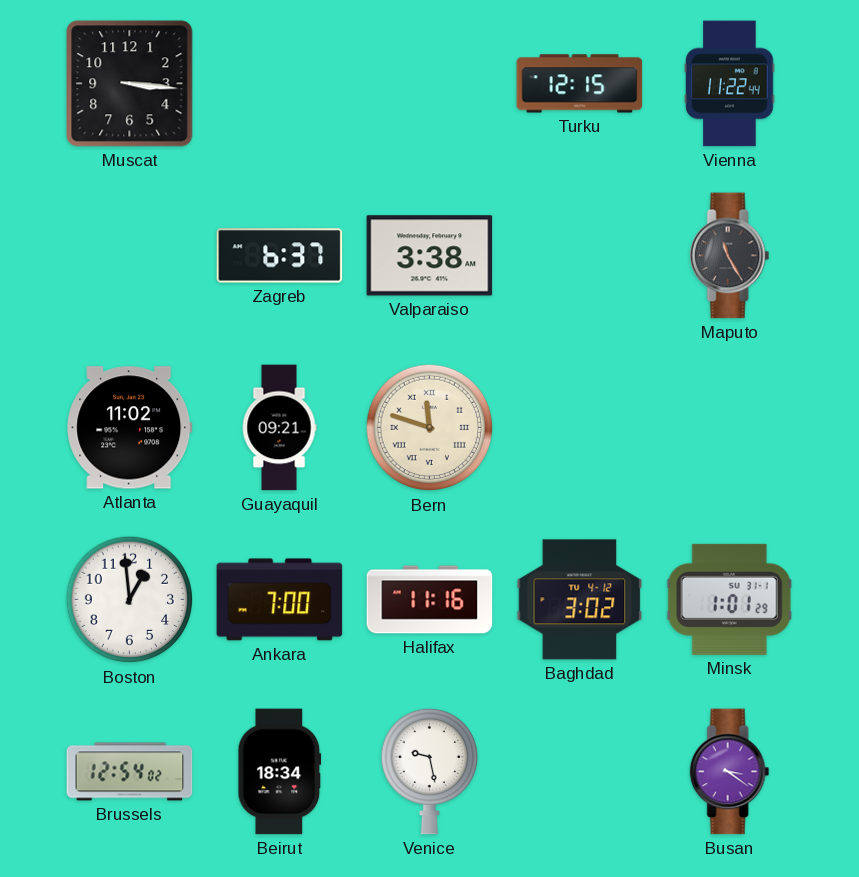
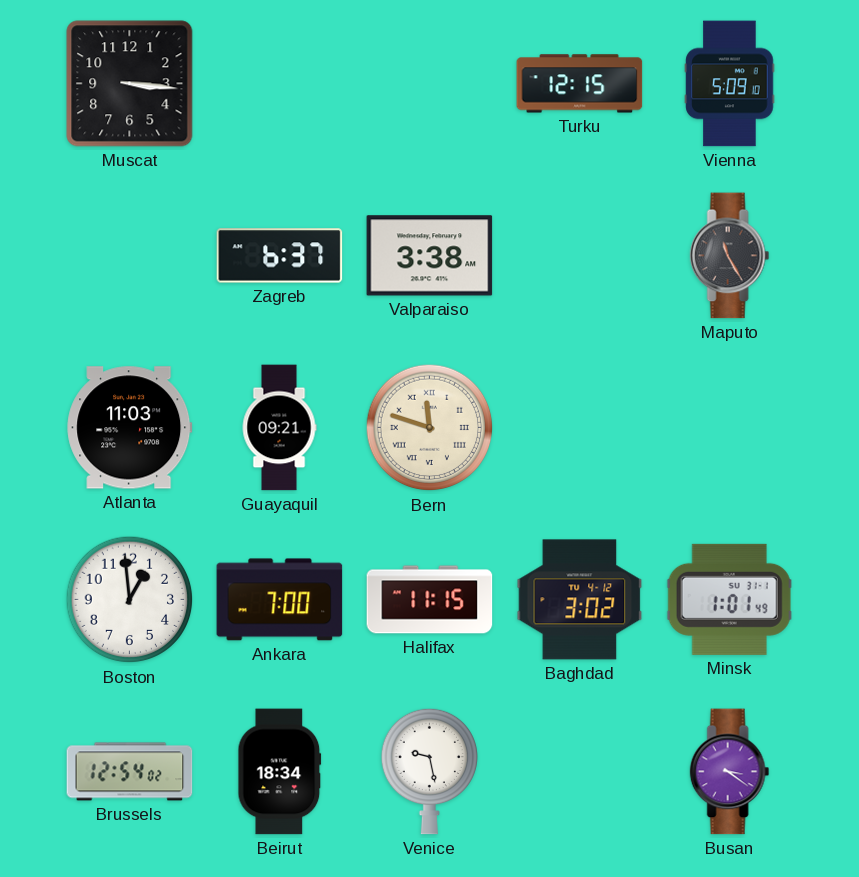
Vienna: 11:22 -> 5:09
Atlanta: 11:02 -> 11:03
Halifax: 11:16 -> 11:15
Minsk: 1:01:29 -> 1:01:49
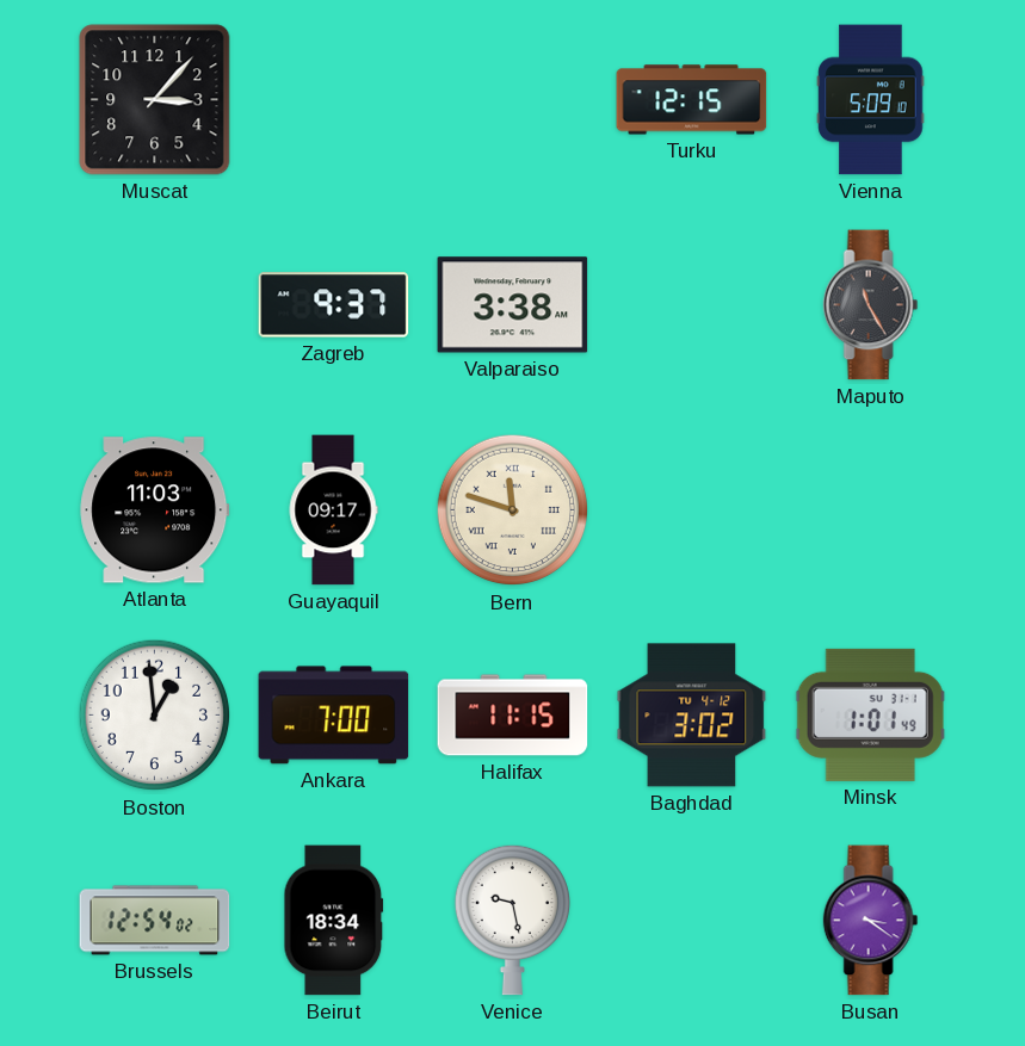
Muscat: 3:16 -> 3:07
Zagreb: 6:37 -> 9:37
Guayaquil: 09:21 -> 09:17
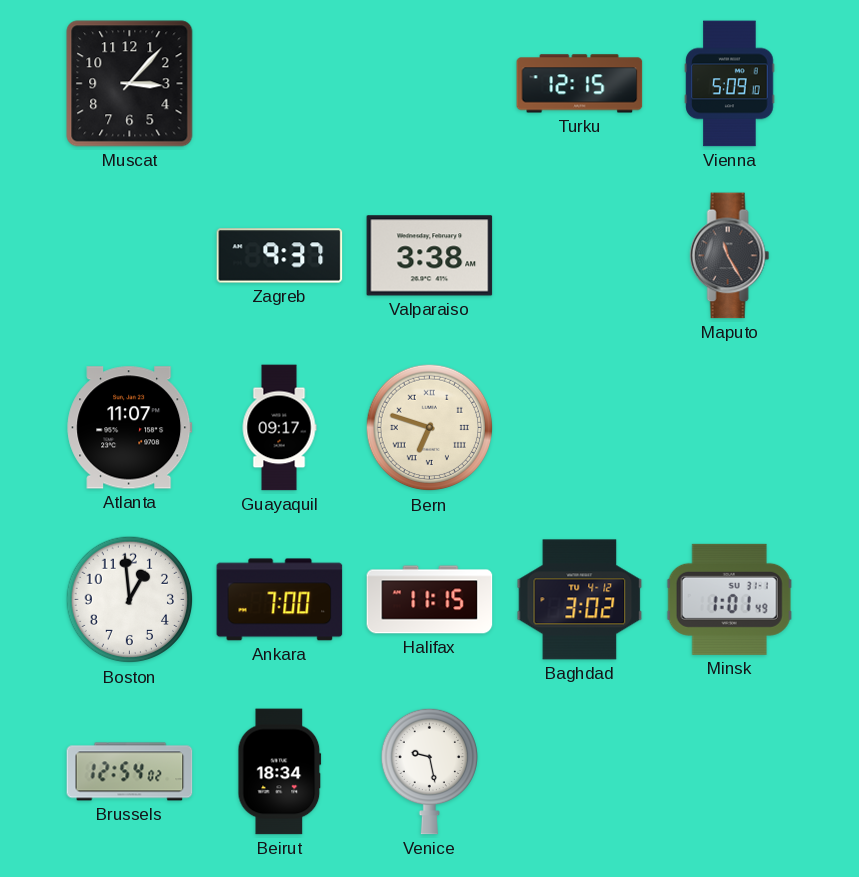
Atlanta: 11:03 -> 11:07
Bern: 11:48 -> 6:48
Busan: 3:21 -> none
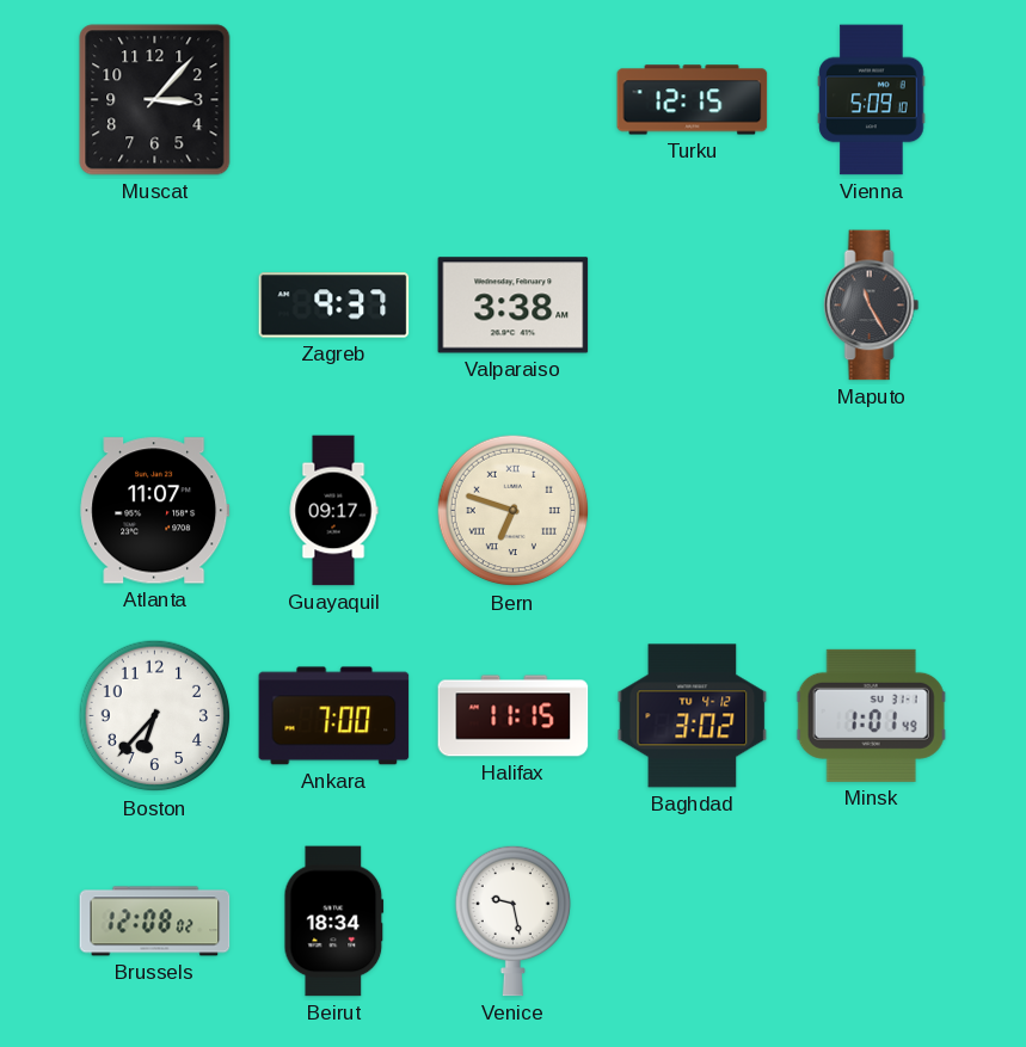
Boston: 12:59 -> 6:37
Brussels: 12:54 -> 12:08
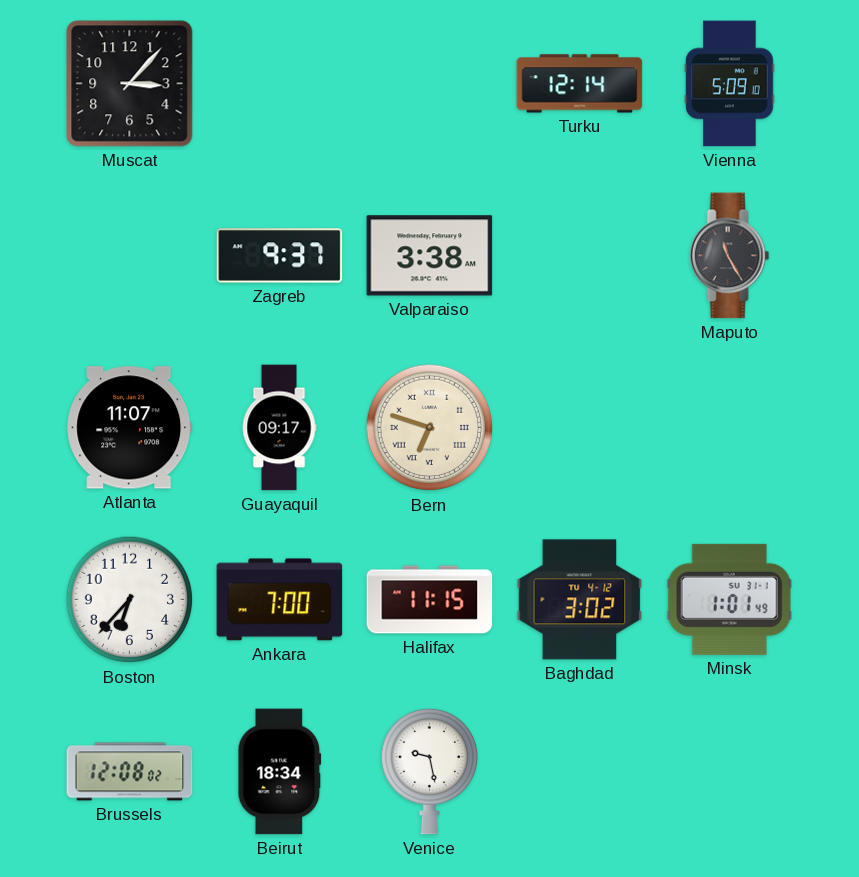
Turku: 12:15 -> 12:14
